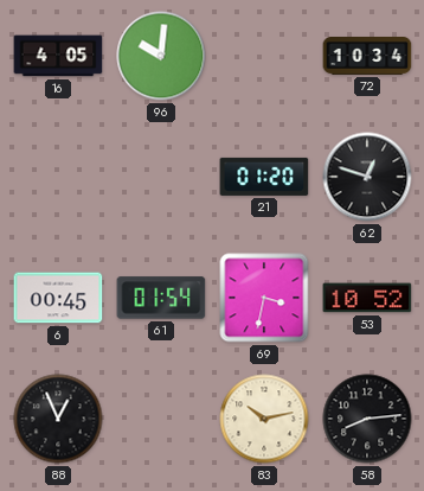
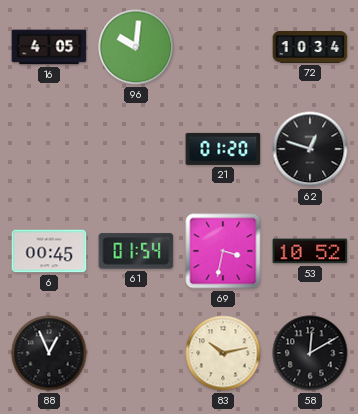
58: 8:14 -> 12:10
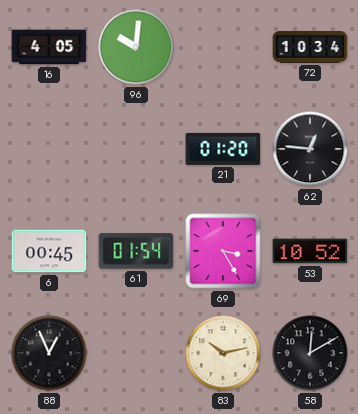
62: 12:48 -> 12:46
69: 3:32 -> 3:25
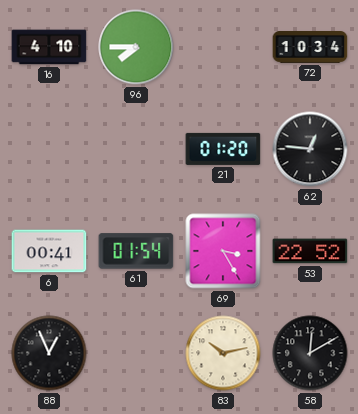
16: 4:05 -> 4:10
96: 10:01 -> 7:45
6: 00:45 -> 00:41
53: 10:52 -> 22:52
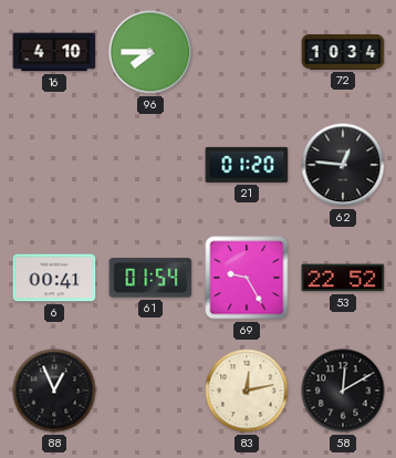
69: 3:25 -> 9:25
83: 10:13 -> 12:13
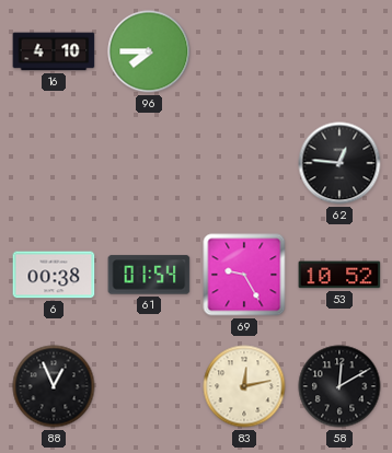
72: 10:34 -> none
21: 01:20 -> none
6: 00:41 -> 00:38
53: 22:52 -> 10:52
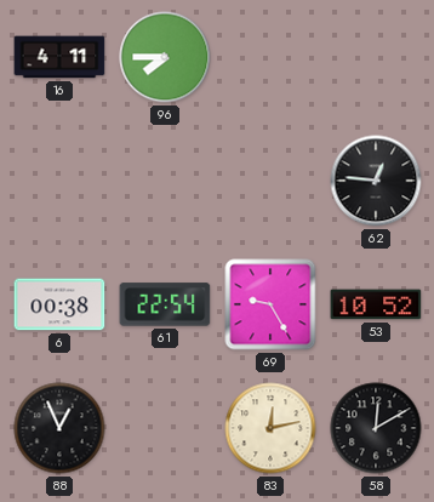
16: 4:10 -> 4:11
61: 01:54 -> 22:54
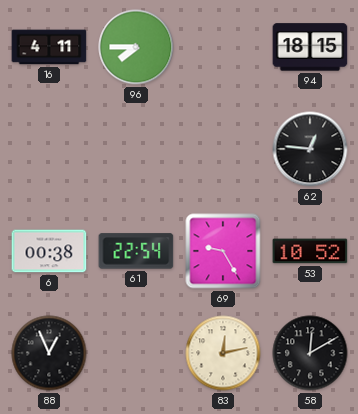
94: none -> 18:15
